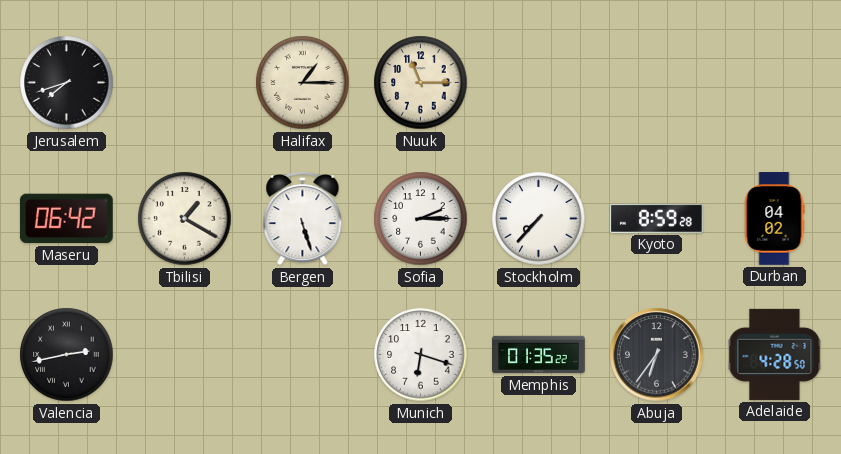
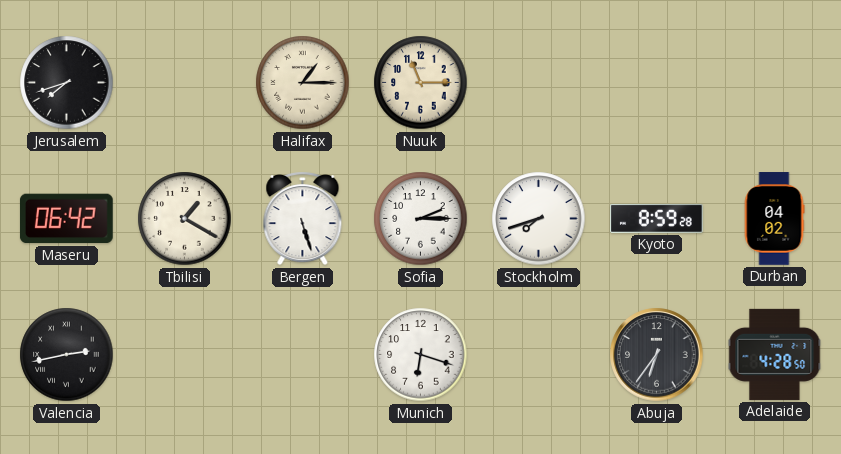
Stockholm: 7:37 -> 7:42
Memphis: 01:35 -> none
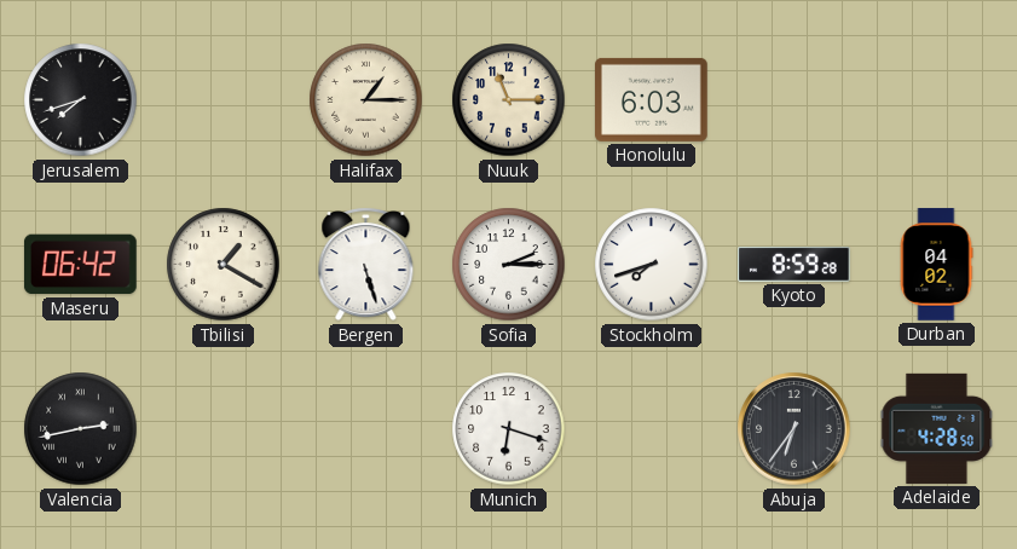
Honolulu: none -> 6:03
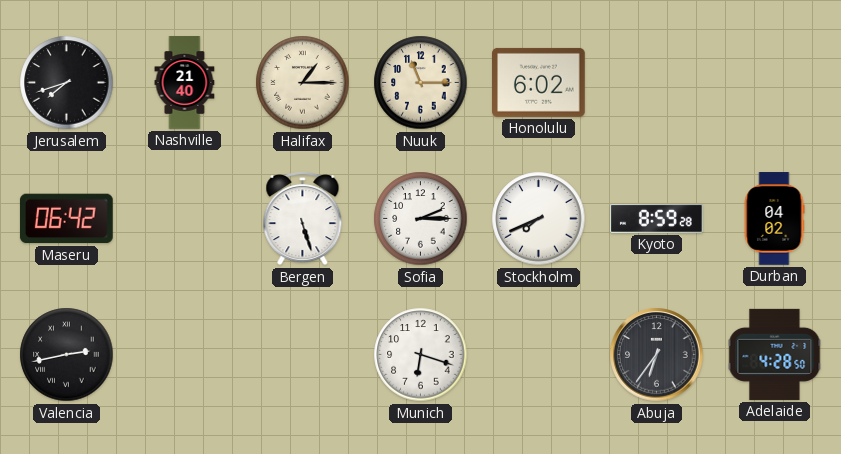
Nashville: none -> 21:40
Honolulu: 6:03 -> 6:02
Tbilisi: 1:20 -> none
Stockholm: 7:42 -> 7:41
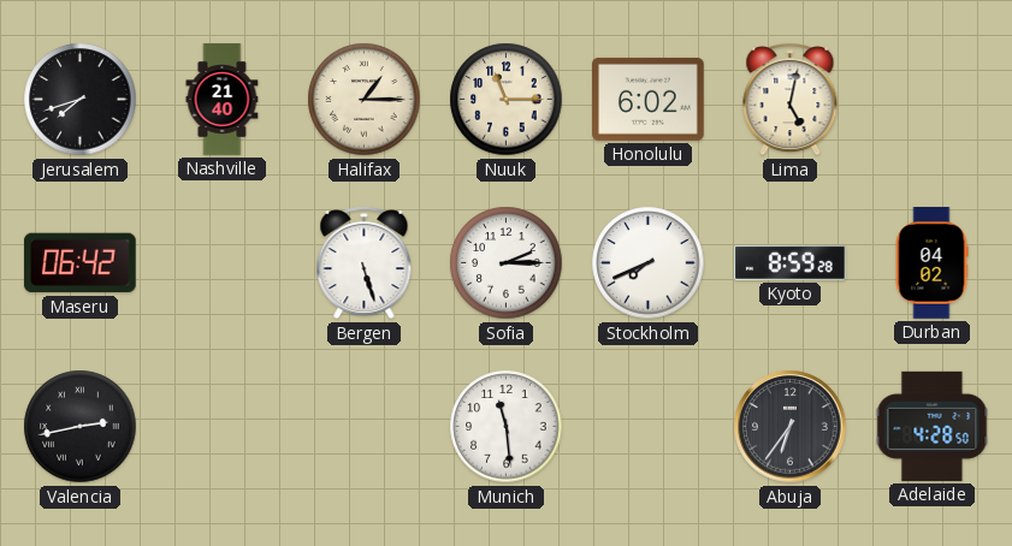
Lima: none -> 5:02
Munich: 6:18 -> 11:29
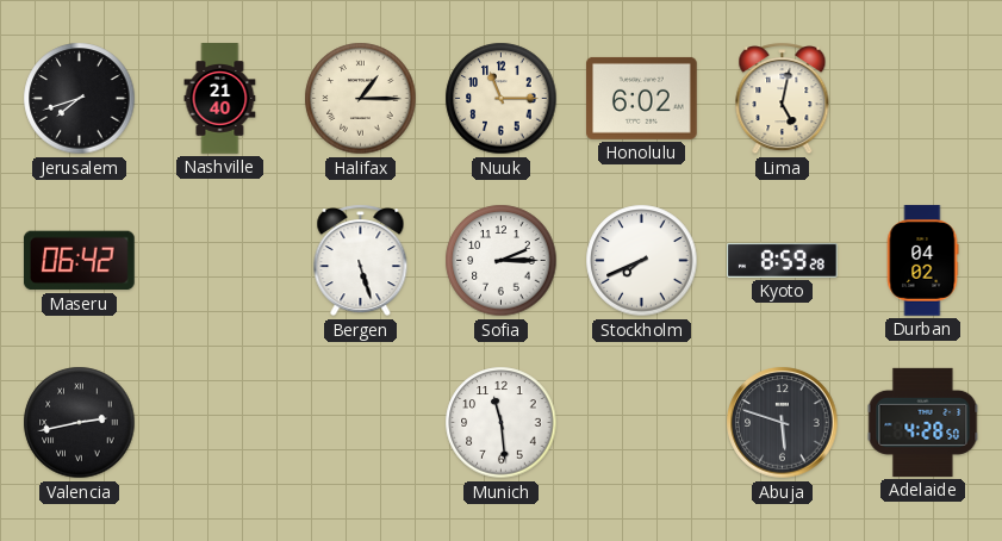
Abuja: 6:36 -> 5:48
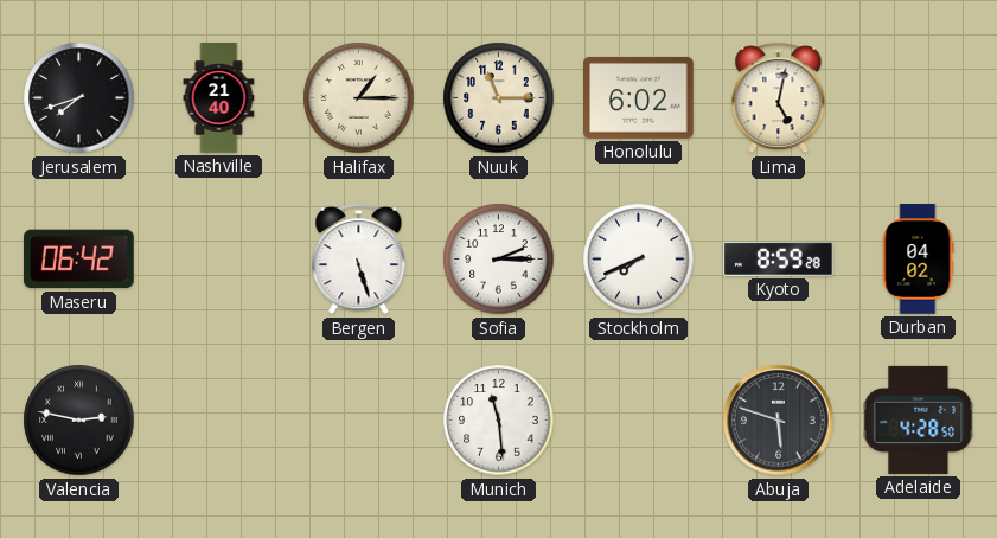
Valencia: 2:43 -> 2:47
